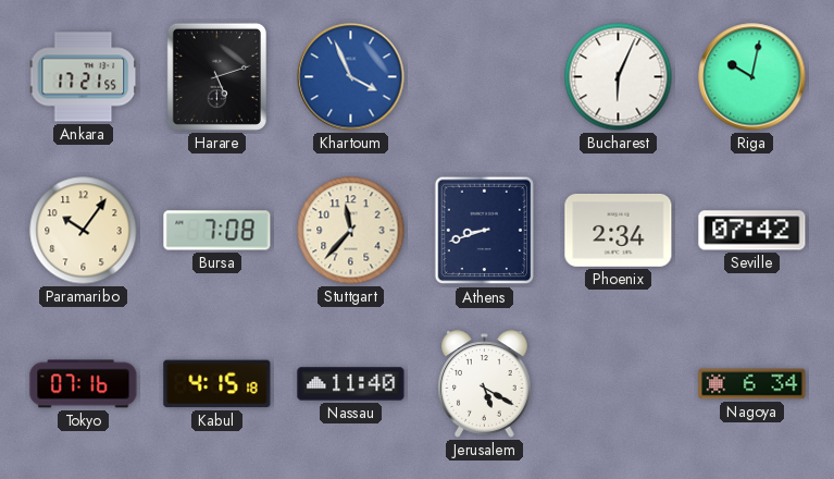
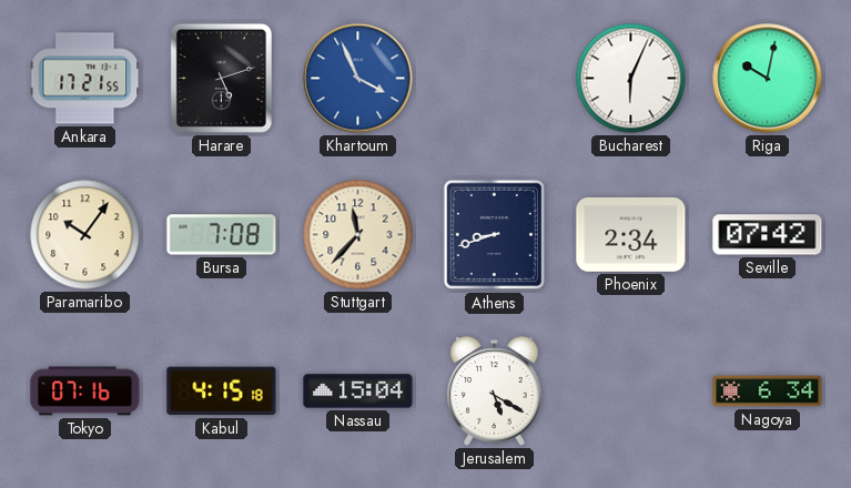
Nassau: 11:40 -> 15:04
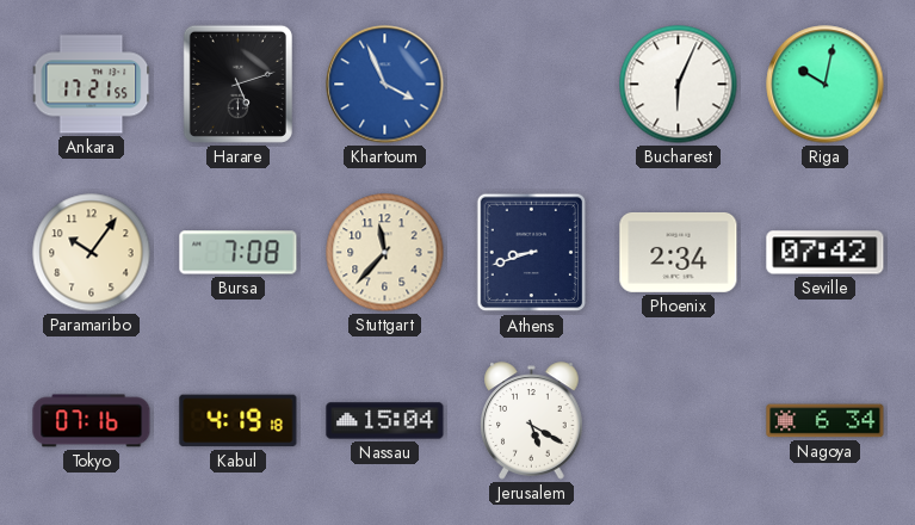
Kabul: 4:15 -> 4:19
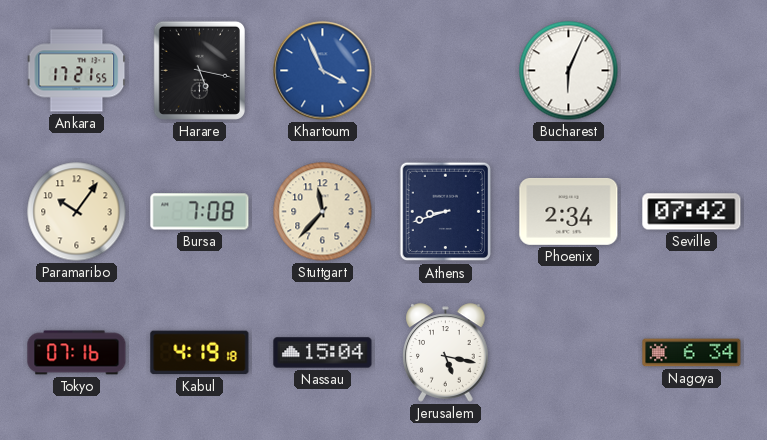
Harare: 5:12 -> 5:17
Riga: 10:02 -> none
Jerusalem: 5:20 -> 5:17
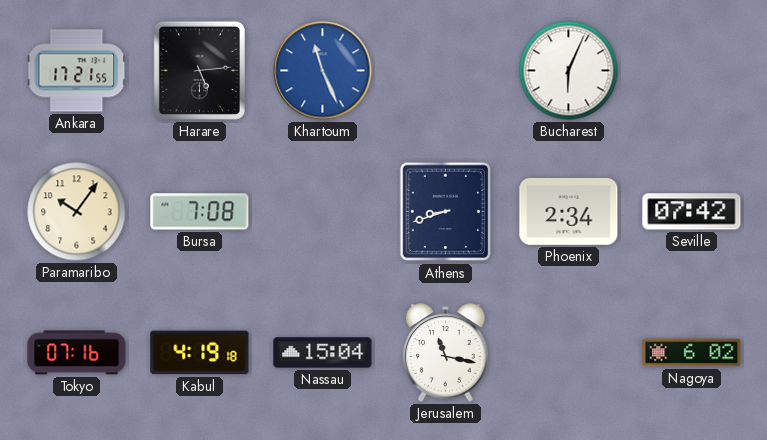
Harare: 5:17 -> 5:14
Khartoum: 3:56 -> 11:26
Stuttgart: 11:37 -> none
Jerusalem: 5:17 -> 11:17
Nagoya: 6:34 -> 6:02
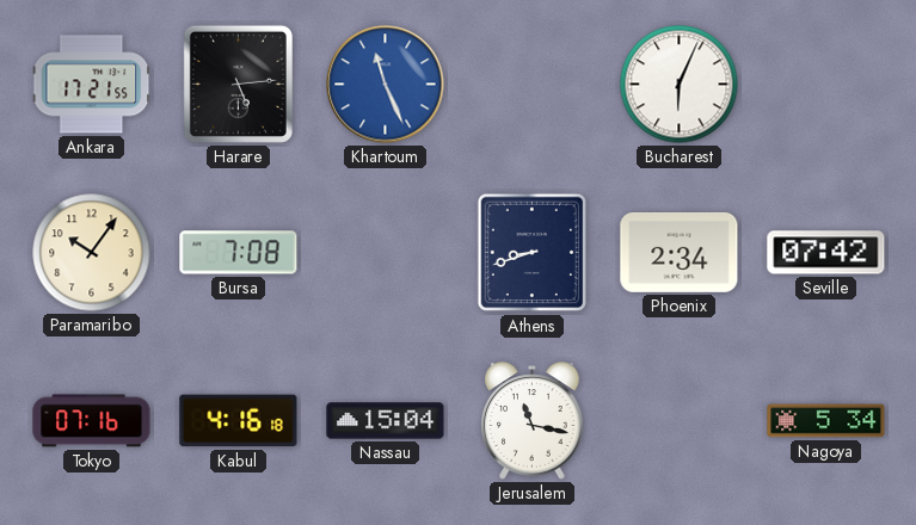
Kabul: 4:19 -> 4:16
Nagoya: 6:02 -> 5:34
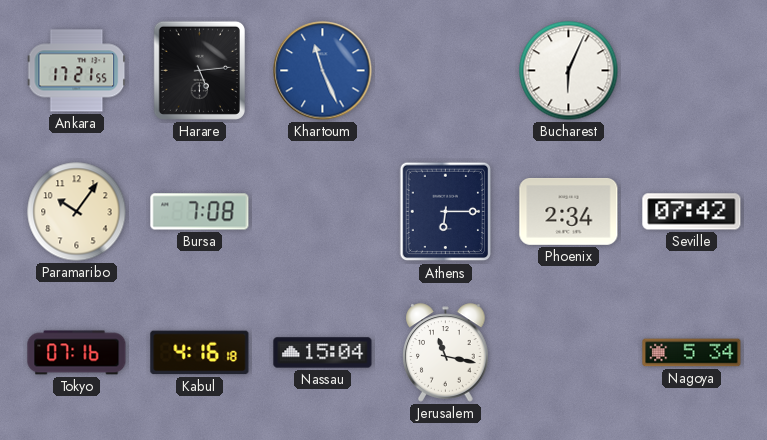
Athens: 8:42 -> 6:15
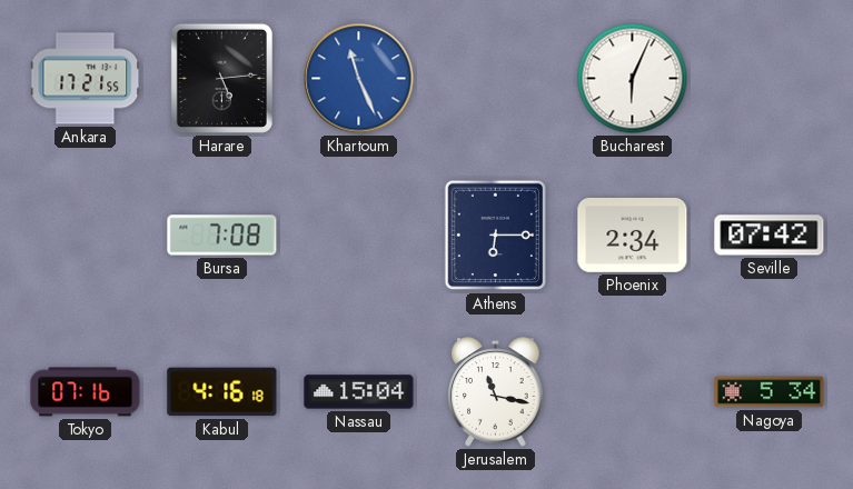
Paramaribo: 10:06 -> none
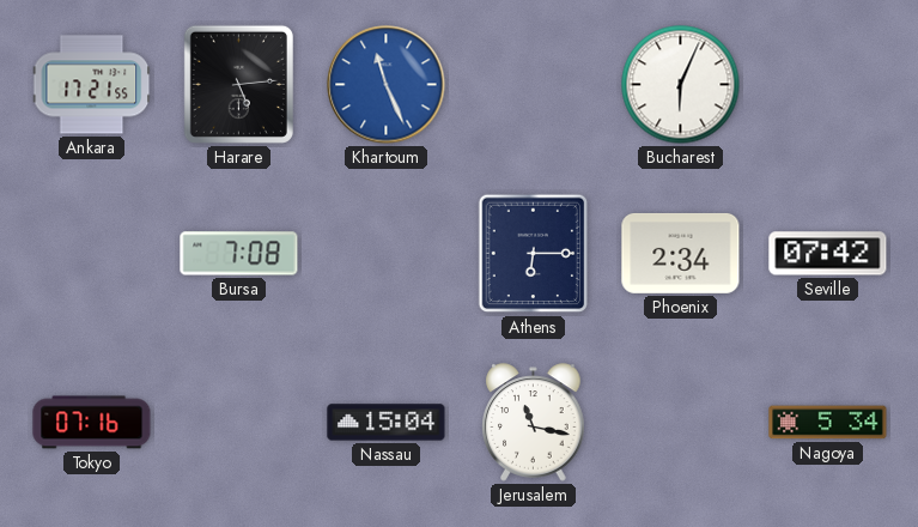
Kabul: 4:16 -> none
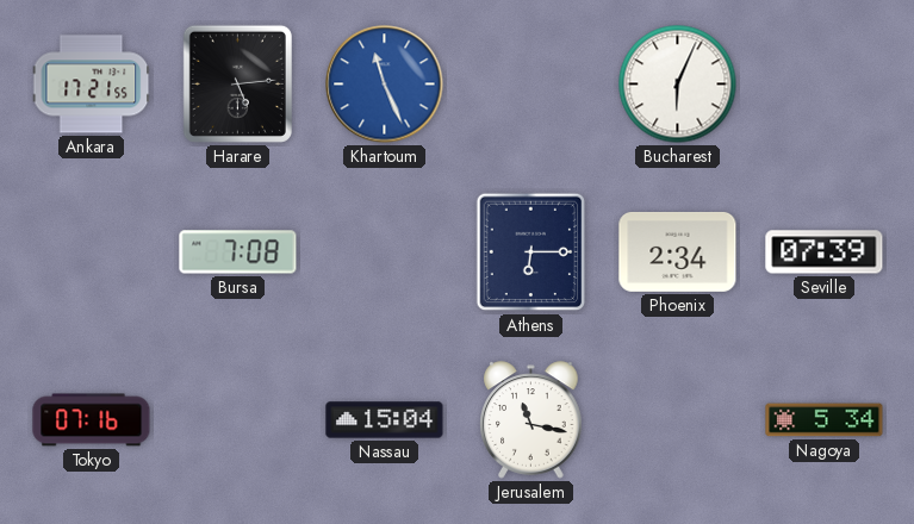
Seville: 07:42 -> 07:39
